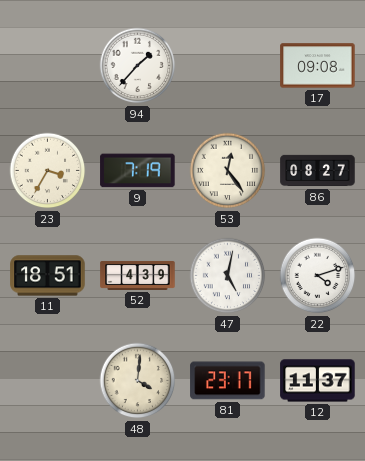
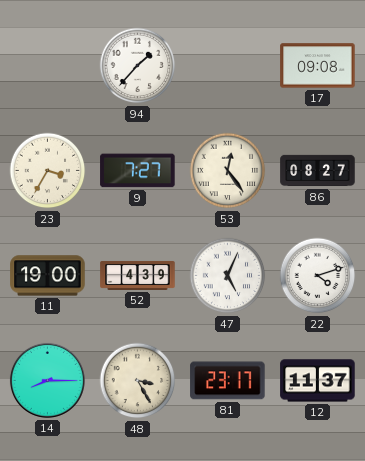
9: 7:19 -> 7:27
11: 18:51 -> 19:00
47: 5:02 -> 5:04
14: none -> 8:15
48: 4:01 -> 3:25
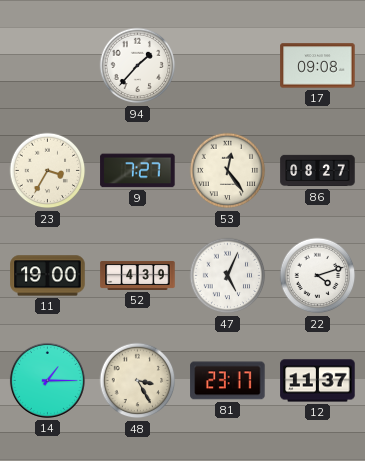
14: 8:15 -> 1:15
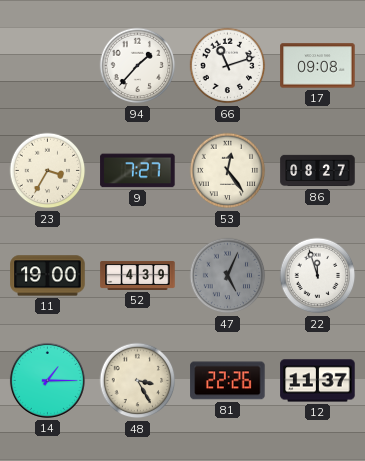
66: none -> 11:12
47 dial: white -> grey
22: 4:12 -> 11:57
81: 23:17 -> 22:26
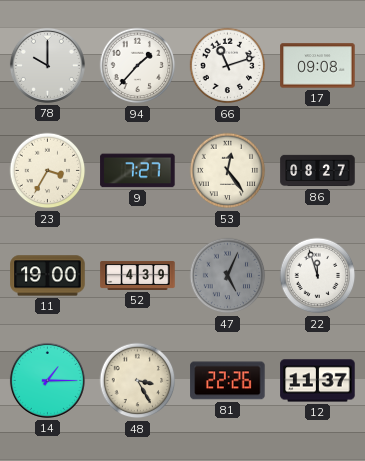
78: none -> 10:00
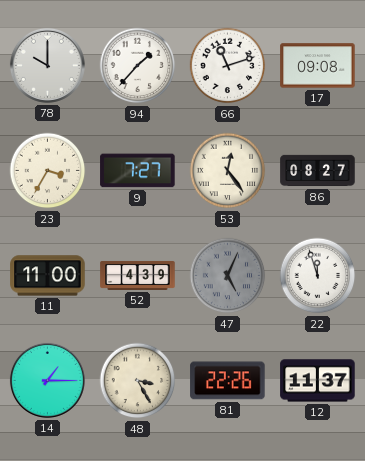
11: 19:00 -> 11:00
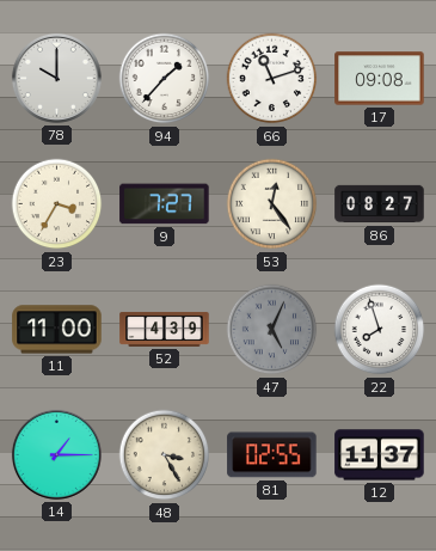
22: 11:57 -> 7:57
81: 22:26 -> 02:55
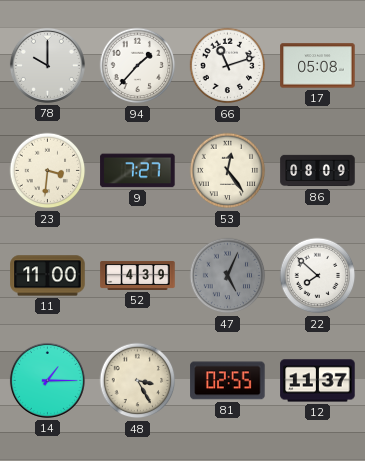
17: 09:08 -> 05:08
23: 3:35 -> 3:31
86: 08:27 -> 08:09
22: 7:57 -> 7:52
